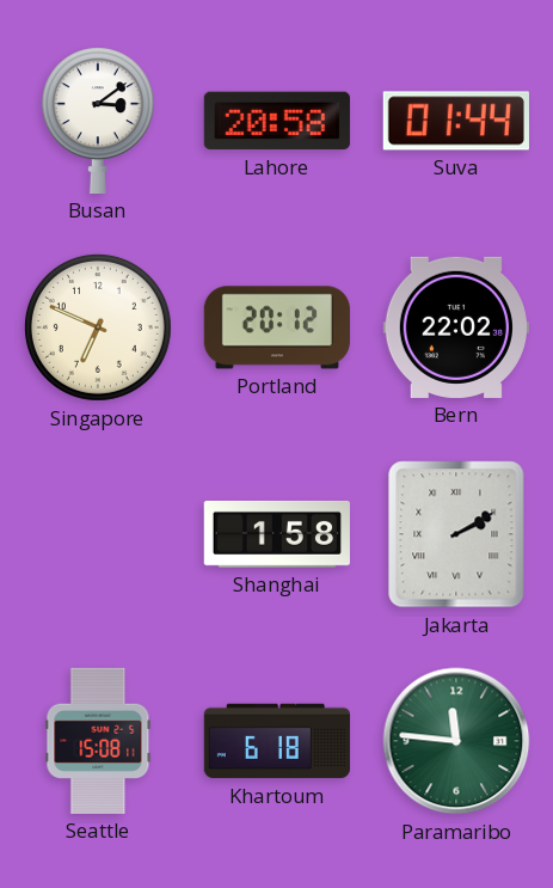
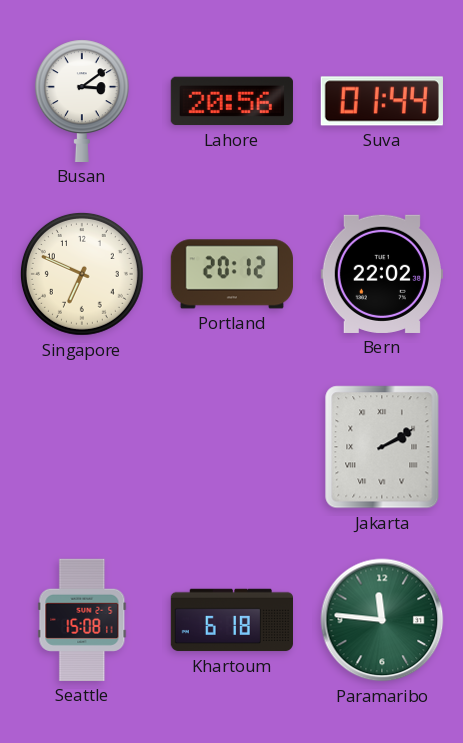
Lahore: 20:58 -> 20:56
Shanghai: 1:58 -> none
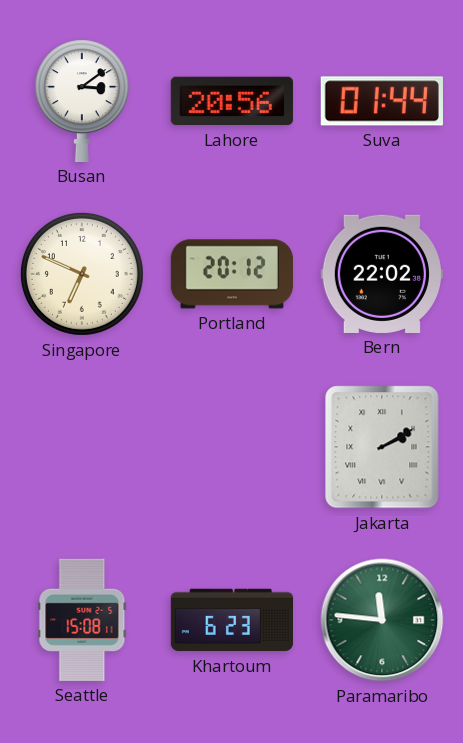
Khartoum: 6:18 -> 6:23
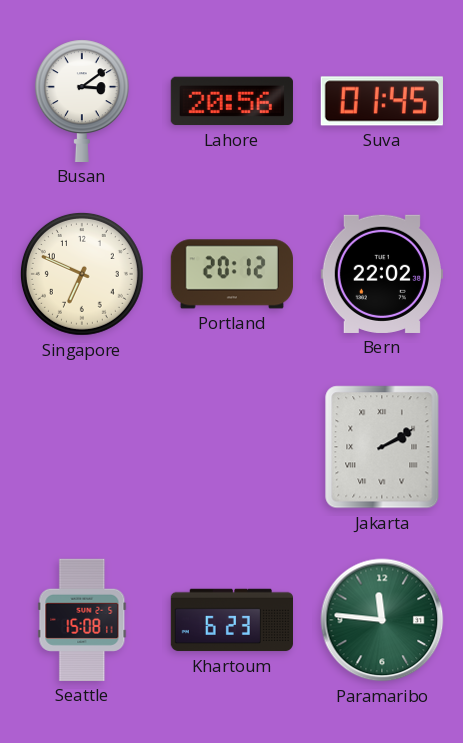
Suva: 01:44 -> 01:45
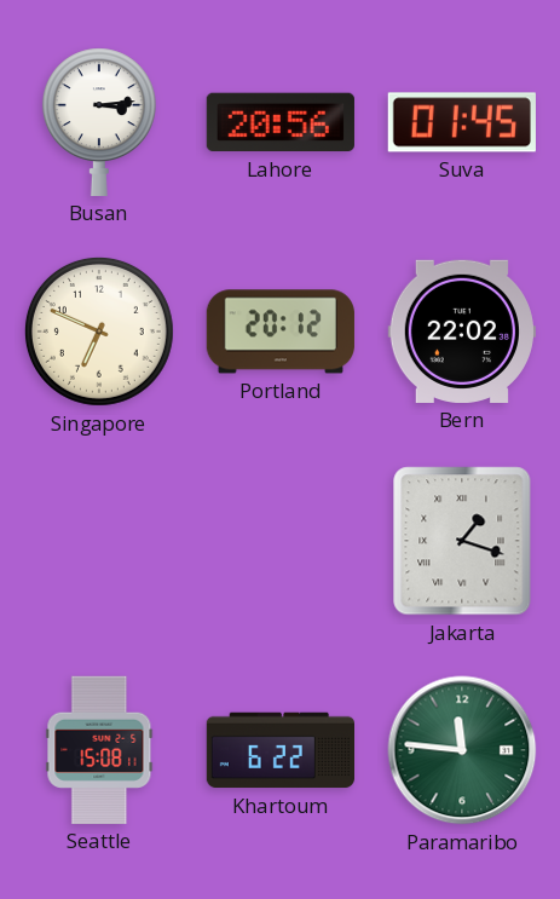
Busan: 3:09 -> 3:14
Jakarta: 2:10 -> 1:18
Khartoum: 6:23 -> 6:22
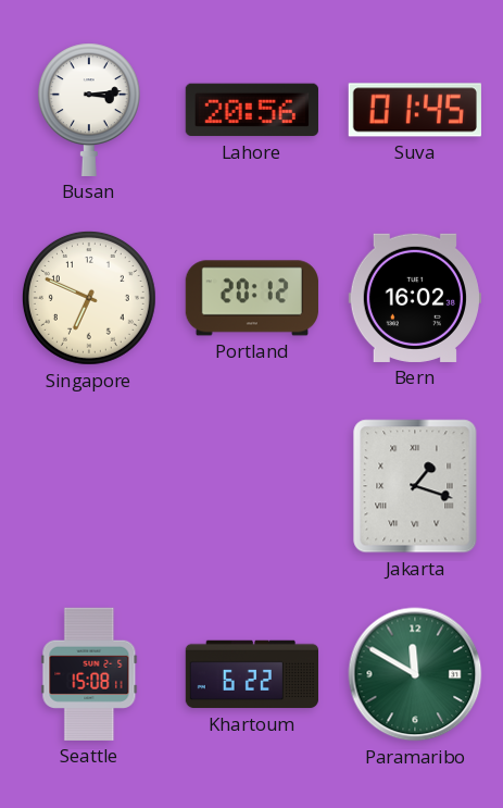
Bern: 22:02 -> 16:02
Paramaribo: 11:46 -> 11:50
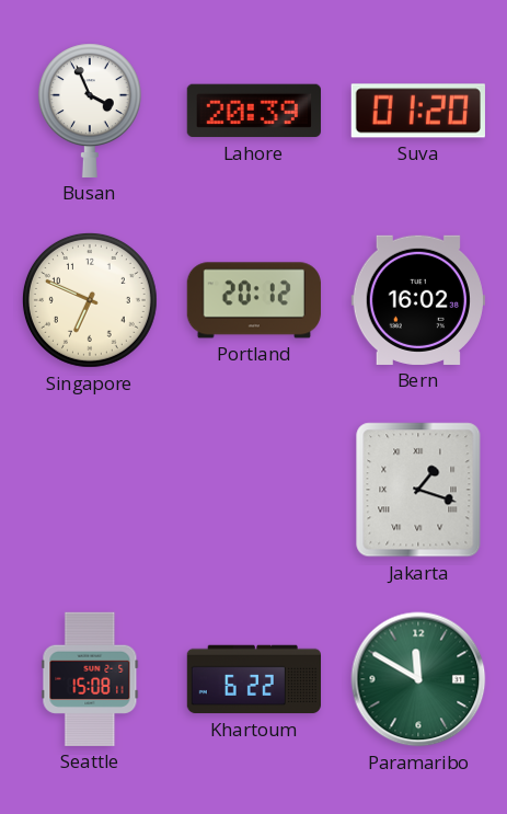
Busan: 3:14 -> 3:56
Lahore: 20:56 -> 20:39
Suva: 01:45 -> 01:20
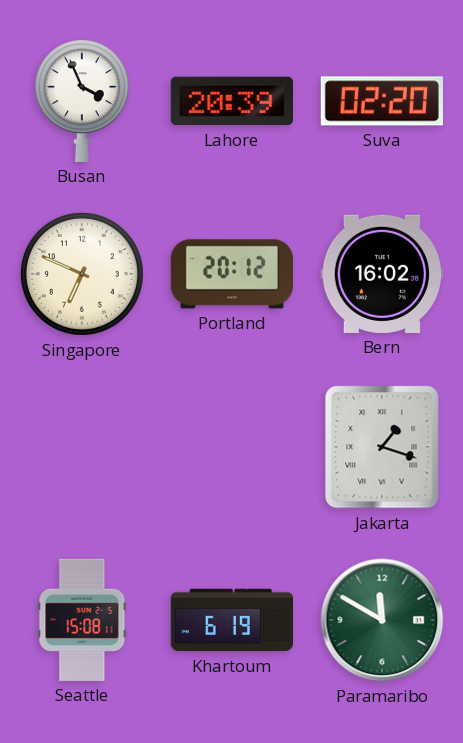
Suva: 01:20 -> 02:20
Khartoum: 6:22 -> 6:19
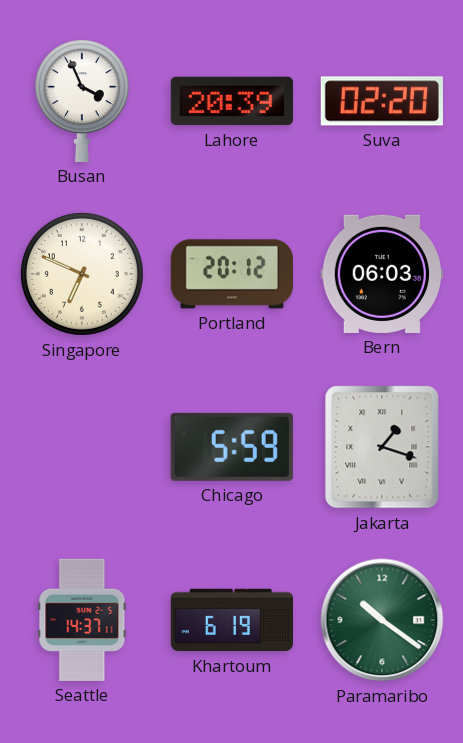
Bern: 16:02 -> 06:03
Chicago: none -> 5:59
Seattle: 15:08 -> 14:37
Paramaribo: 11:50 -> 10:21
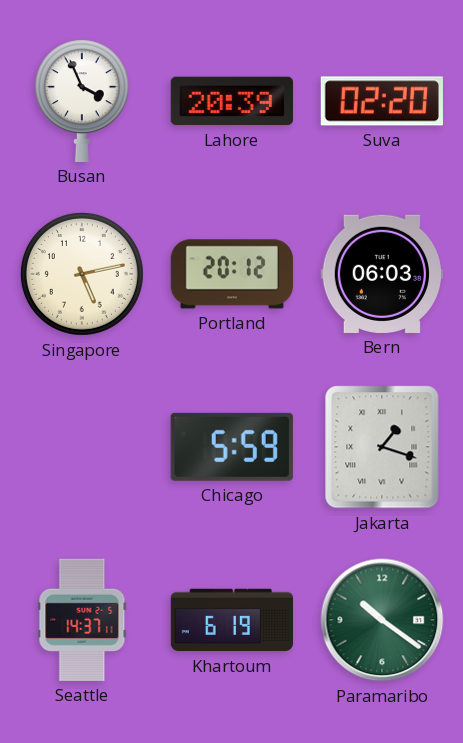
Singapore: 6:49 -> 5:13
